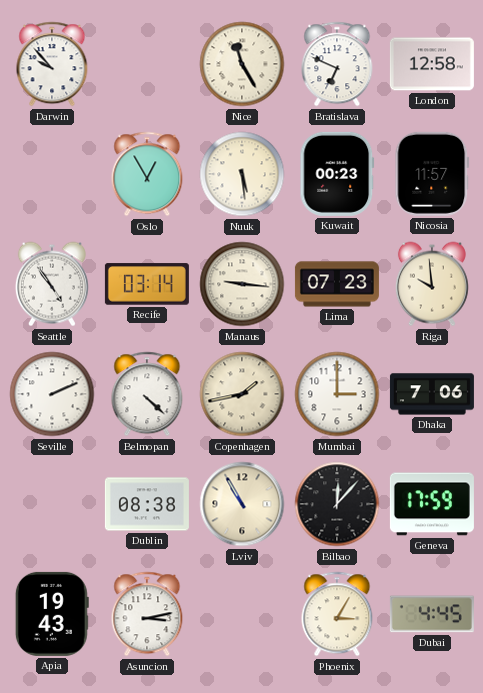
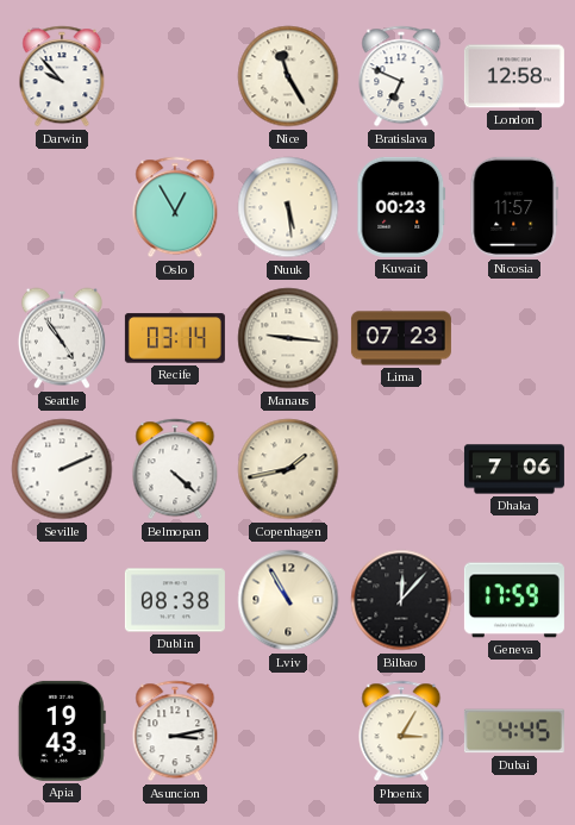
Riga: 9:59 -> none
Mumbai: 3:00 -> none
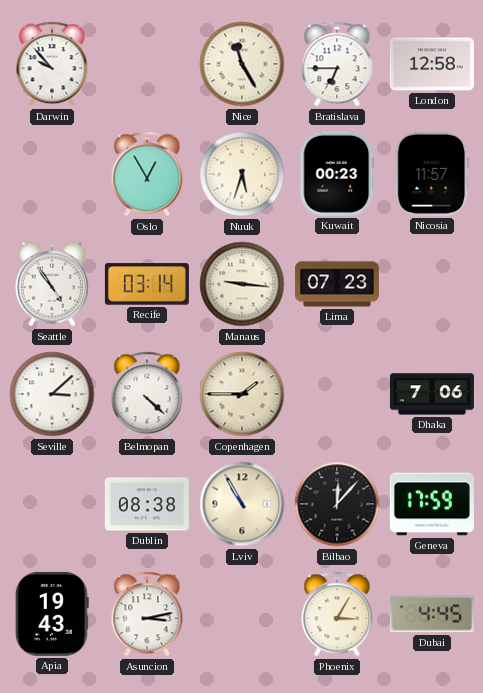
Bratislava: 6:49 -> 6:45
Nuuk: 5:29 -> 5:33
Seville: 2:11 -> 3:08
Copenhagen: 1:43 -> 1:45
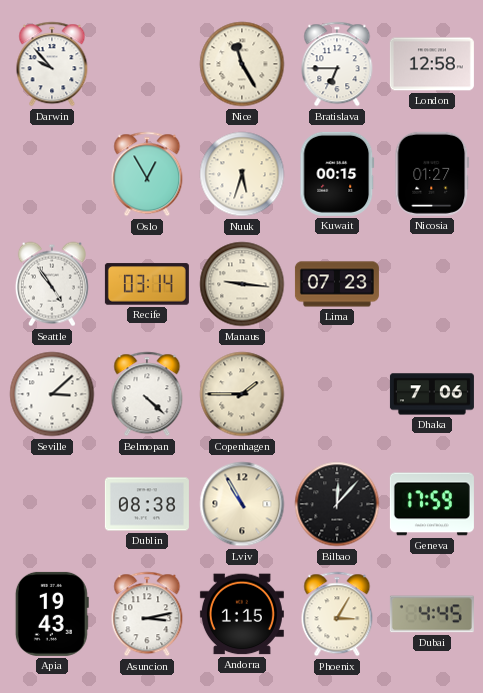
Kuwait: 00:23 -> 00:15
Nicosia: 11:57 -> 01:27
Andorra: none -> 1:15
